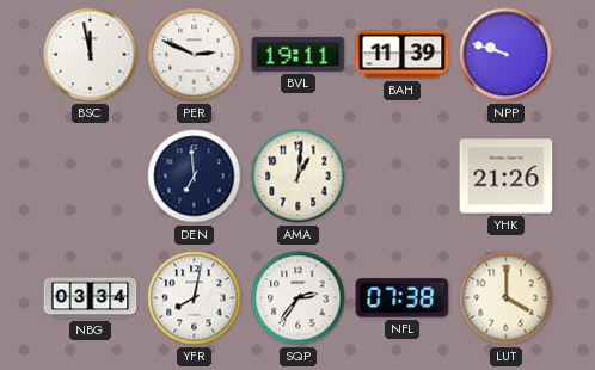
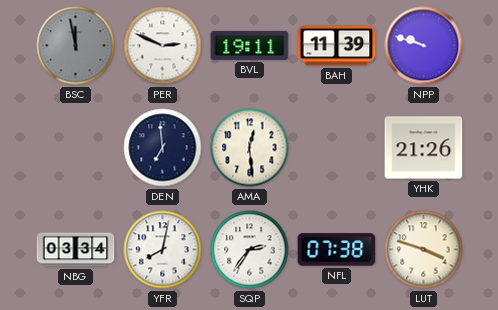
BSC dial: white -> grey
AMA: 1:01 -> 12:29
LUT: 4:00 -> 3:48
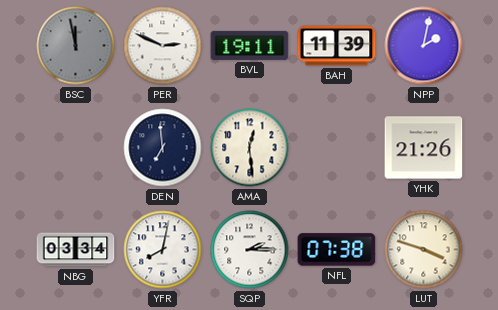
NPP: 9:48 -> 2:02
SQP: 2:36 -> 2:15
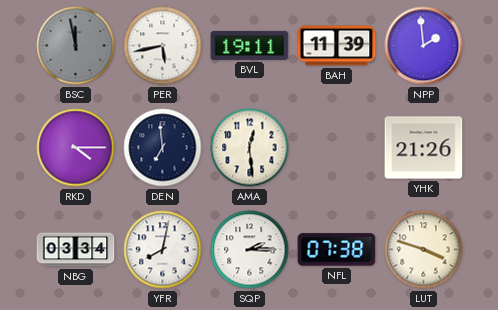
PER: 2:49 -> 5:43
NPP: 2:02 -> 1:59
RKD: none -> 4:15
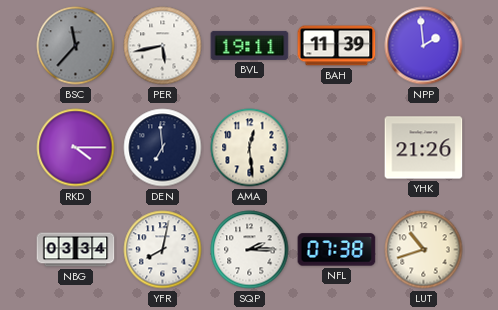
BSC: 11:58 -> 11:37
LUT: 3:48 -> 10:42
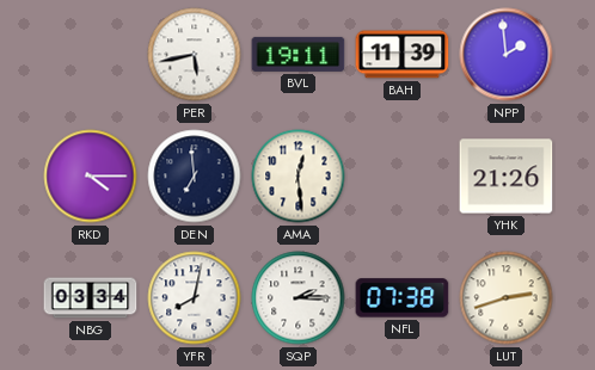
BSC: 11:37 -> none
LUT: 10:42 -> 2:42
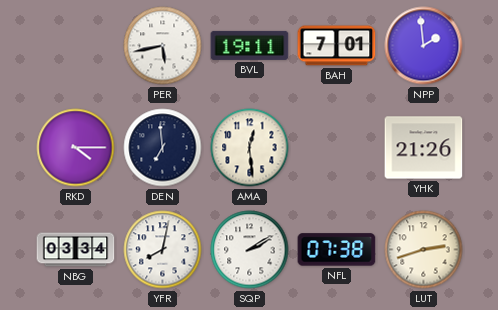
BAH: 11:39 -> 7:01
SQP: 2:15 -> 2:10
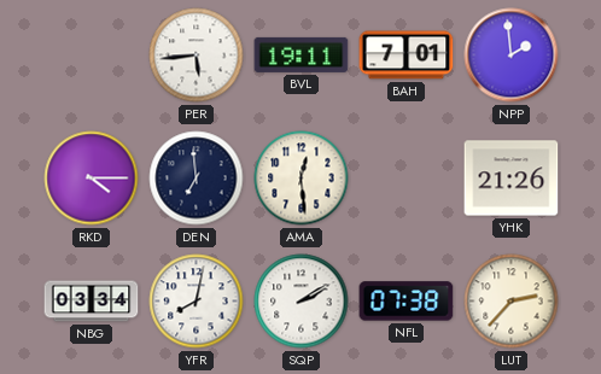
PER: 5:43 -> 5:44
LUT: 2:42 -> 2:37
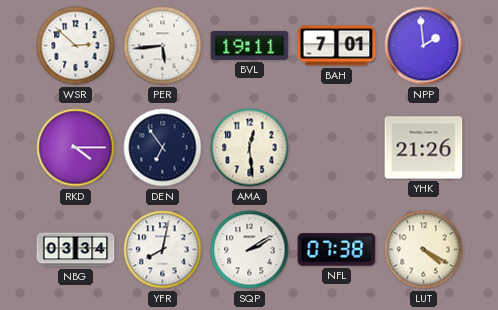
WSR: none -> 2:52
DEN: 6:59 -> 6:54
LUT: 2:37 -> 4:20
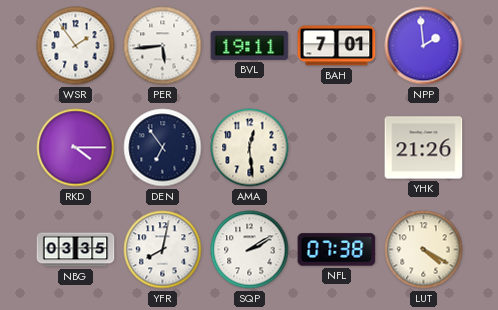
WSR: 2:52 -> 1:54
NBG: 03:34 -> 03:35
